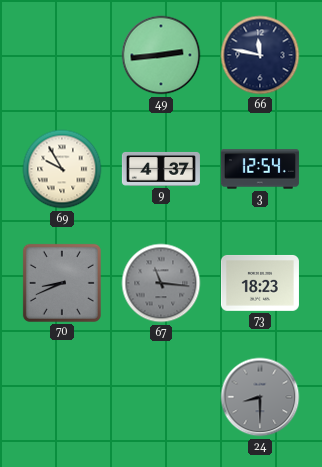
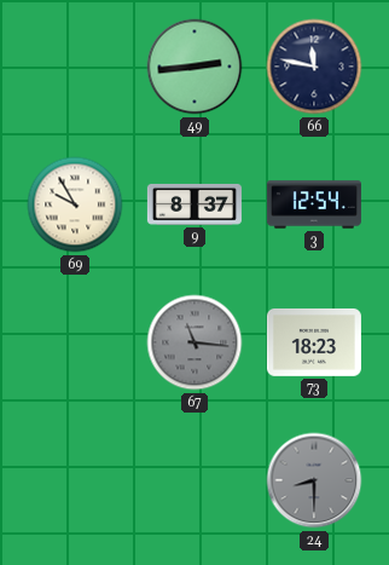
9: 4:37 -> 8:37
70: 8:41 -> none
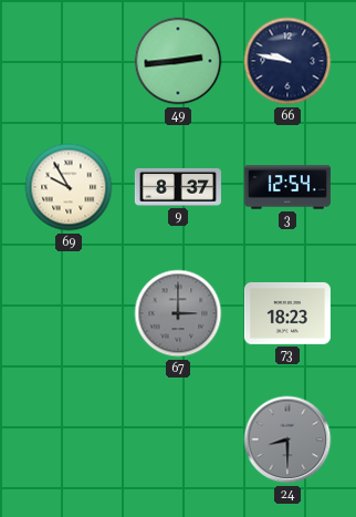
66: 11:47 -> 9:47
67: 11:16 -> 3:00
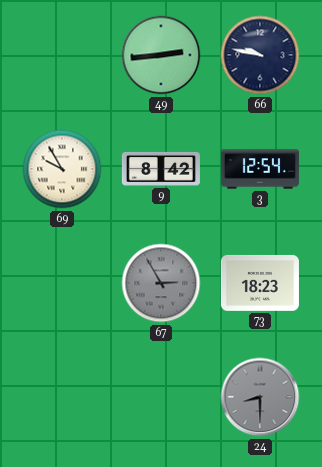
9: 8:37 -> 8:42
67: 3:00 -> 2:55
